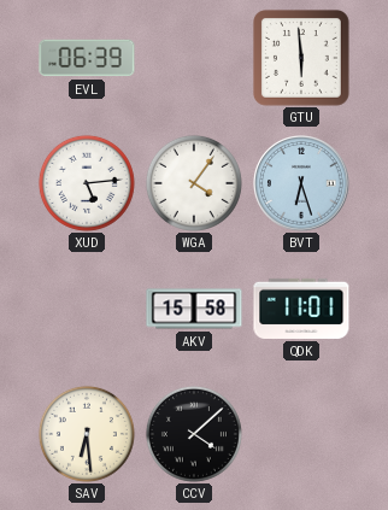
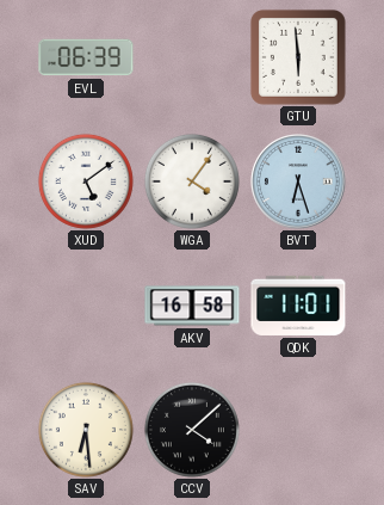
XUD: 5:14 -> 5:09
AKV: 15:58 -> 16:58
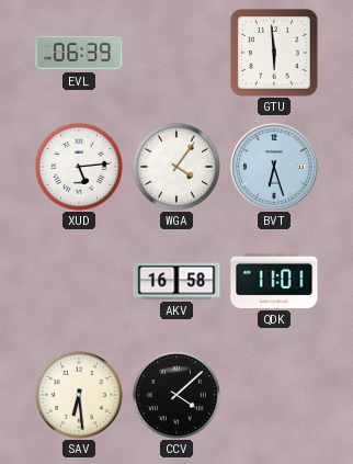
XUD: 5:09 -> 5:14
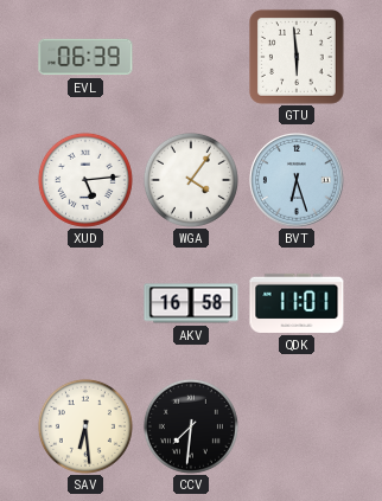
CCV: 4:08 -> 7:31
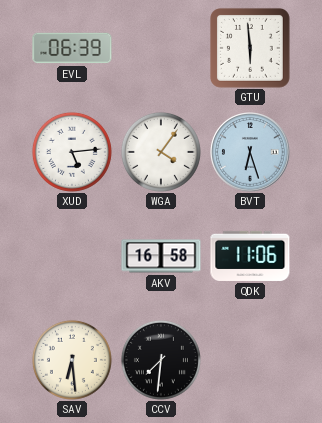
QDK: 11:01 -> 11:06
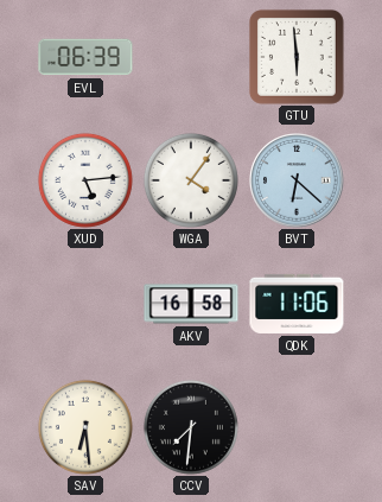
BVT: 6:27 -> 6:22
